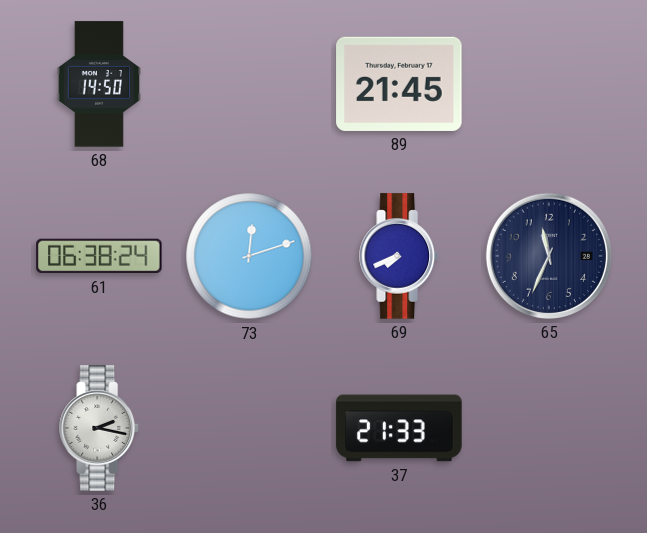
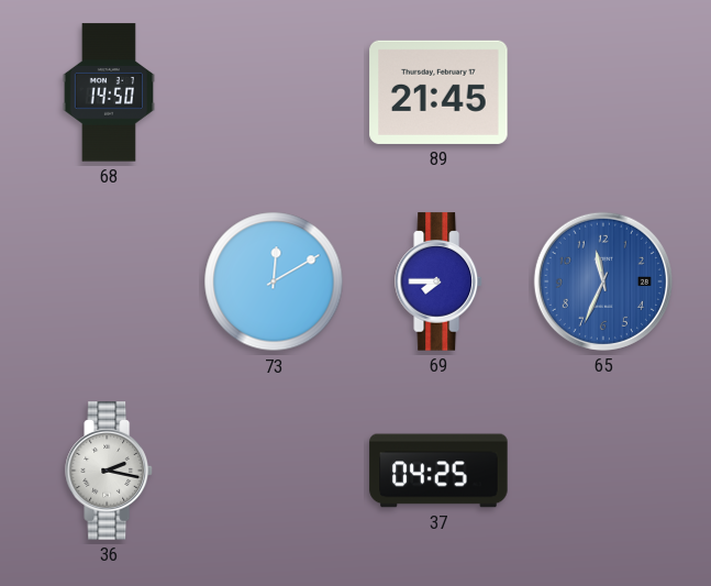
61: 06:38 -> none
73: 12:12 -> 12:10
69: 7:41 -> 7:45
65 dial: navy -> blue
37: 21:33 -> 04:25
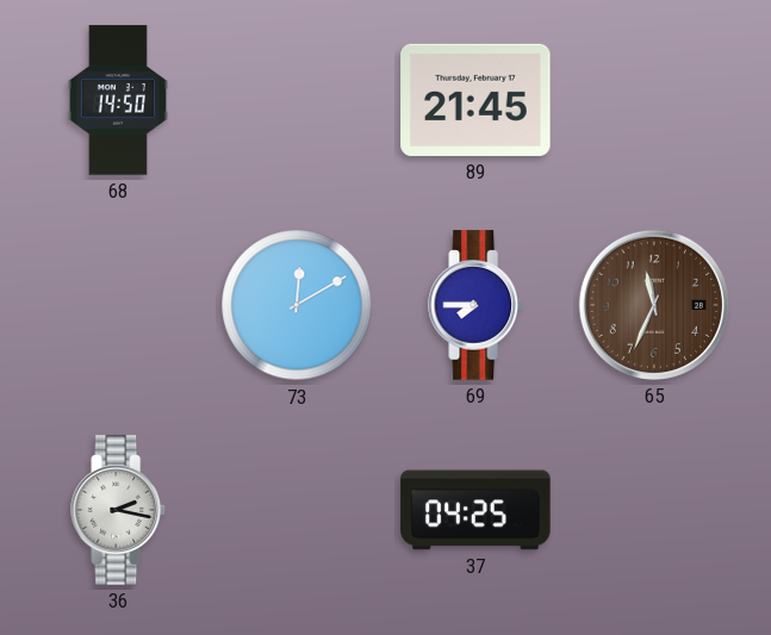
65 dial: blue -> brown
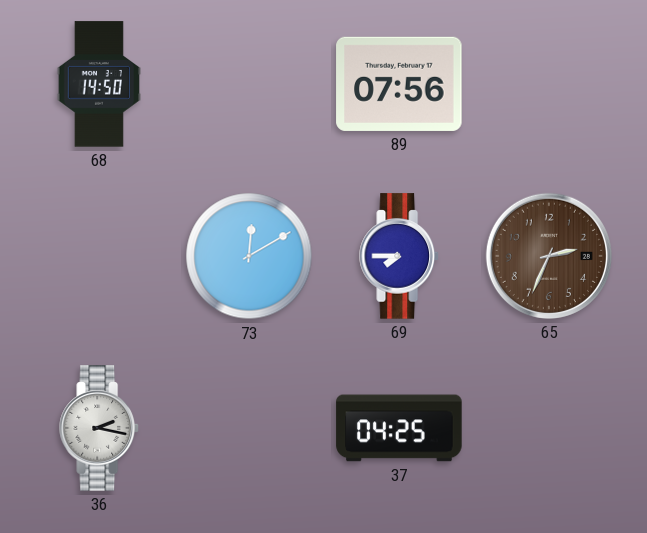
89: 21:45 -> 07:56
65: 11:34 -> 2:34
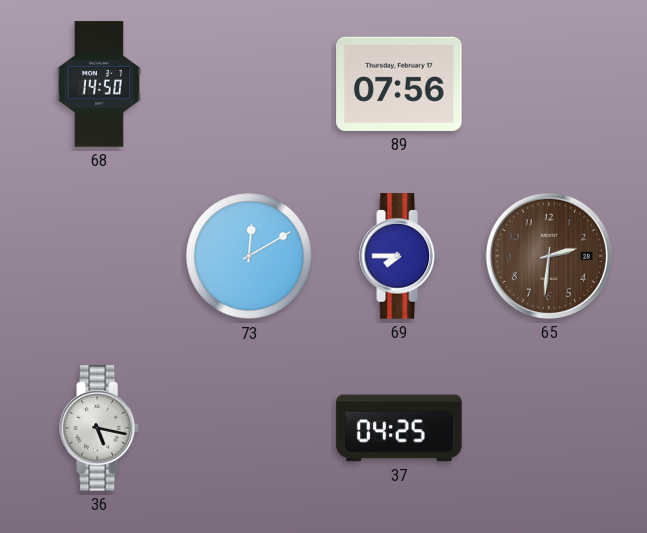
65: 2:34 -> 2:31
36: 2:17 -> 5:17
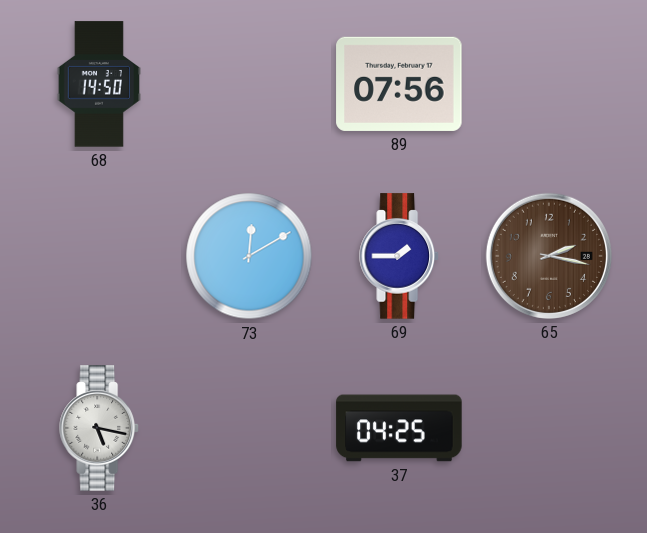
69: 7:45 -> 1:45
65: 2:31 -> 2:17
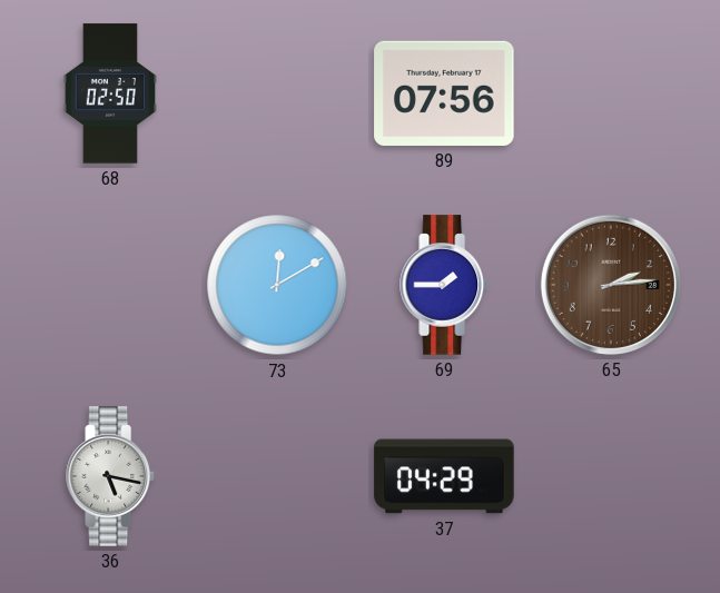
68: 14:50 -> 02:50
65: 2:17 -> 2:14
37: 04:25 -> 04:29
